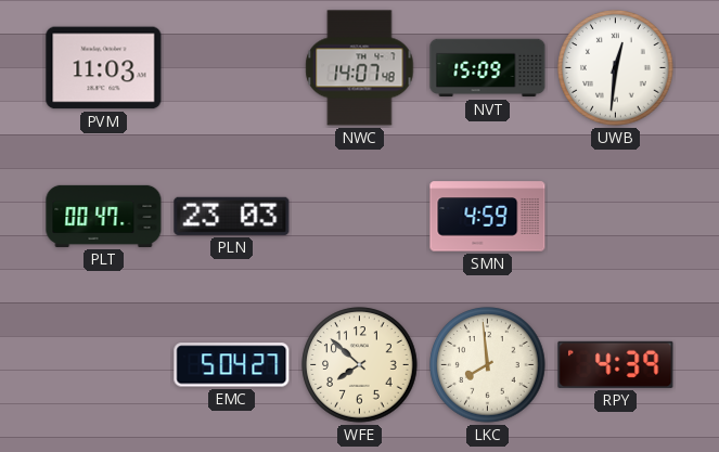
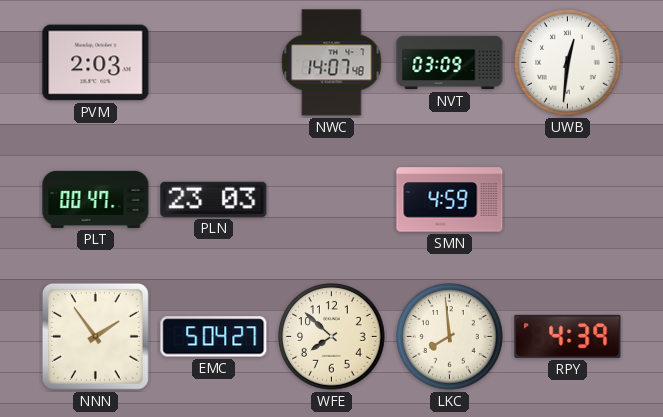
PVM: 11:03 -> 2:03
NVT: 15:09 -> 03:09
NNN: none -> 1:54
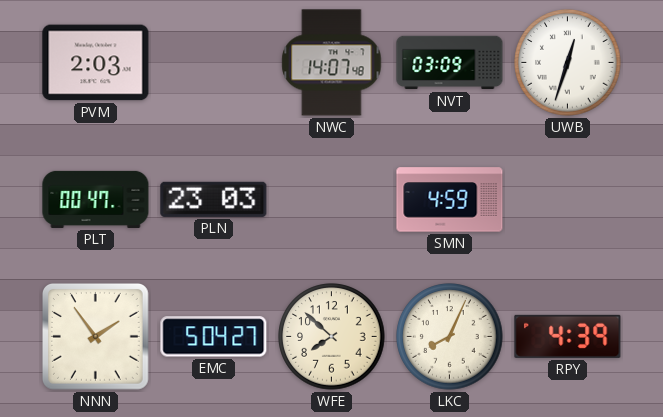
UWB: 12:31 -> 12:33
LKC: 7:59 -> 8:04
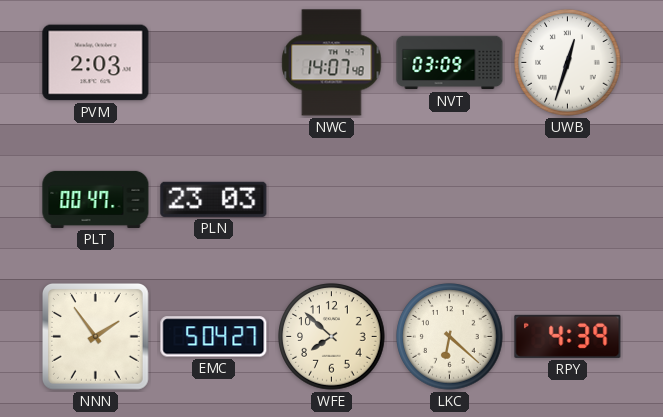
SMN: 4:59 -> none
LKC: 8:04 -> 6:22
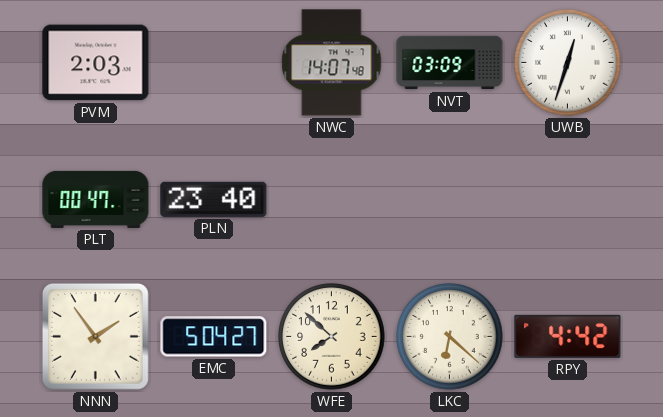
PLN: 23:03 -> 23:40
RPY: 4:39 -> 4:42
